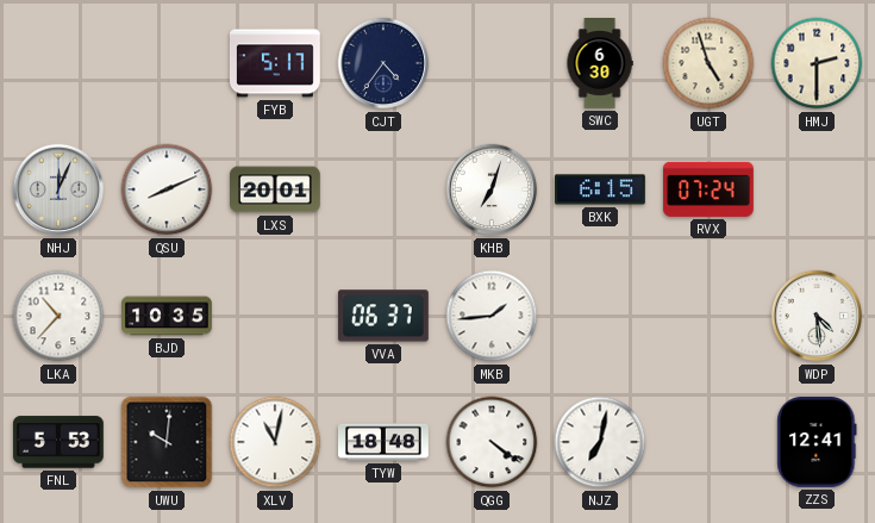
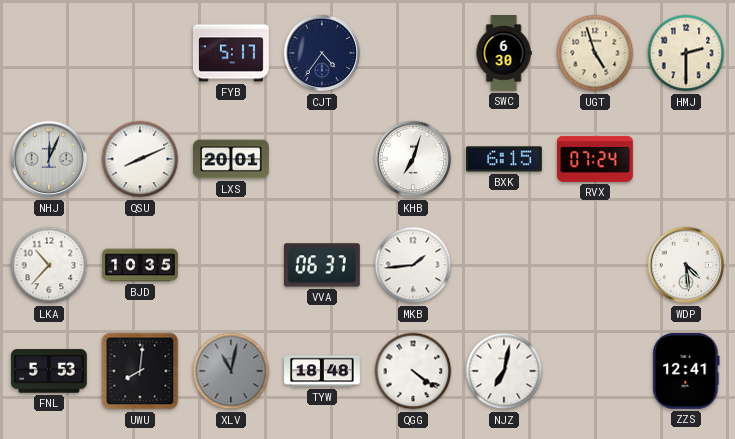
UWU: 10:01 -> 8:01
XLV dial: white -> grey
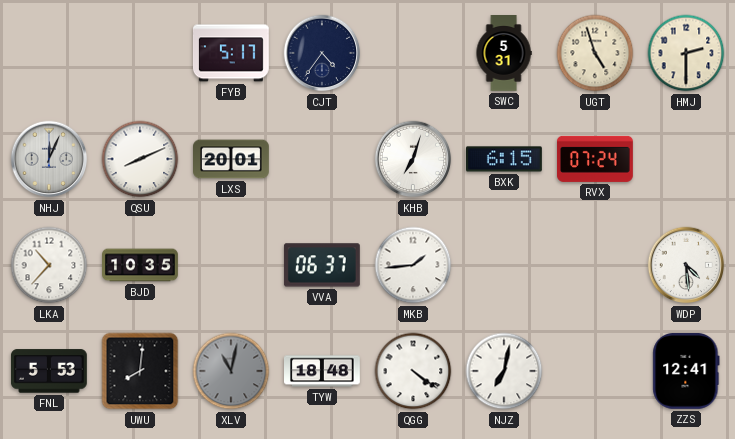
SWC: 6:30 -> 5:31
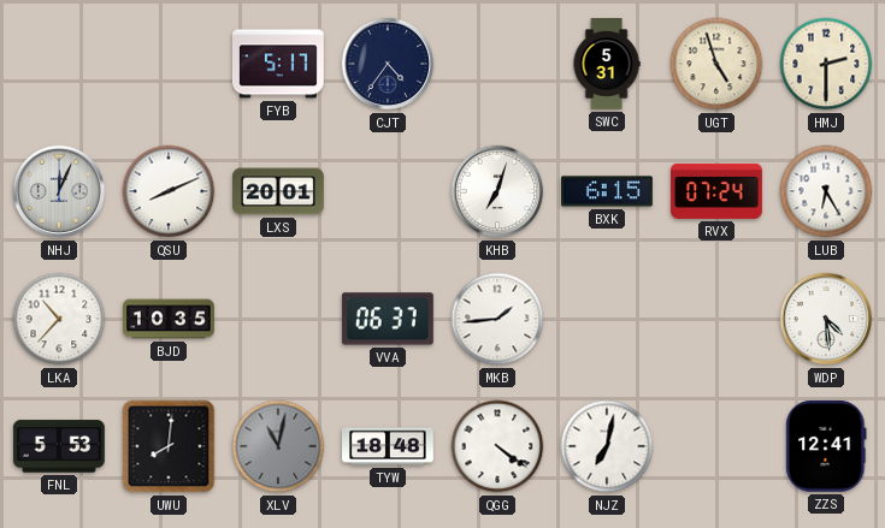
LUB: none -> 6:25
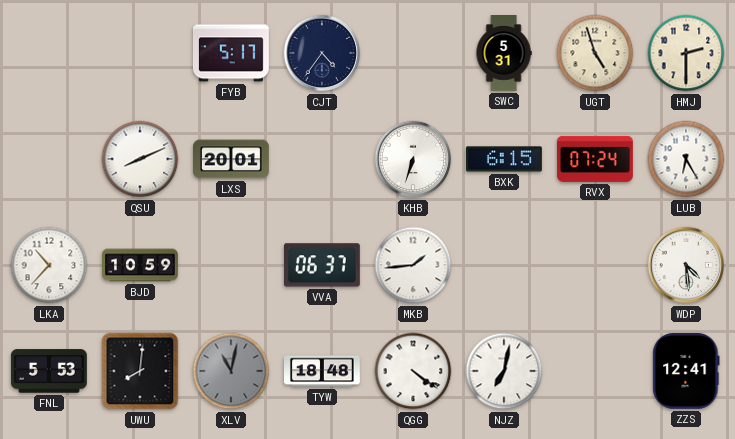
NHJ: 12:04 -> none
KHB: 7:03 -> 6:33
BJD: 10:35 -> 10:59
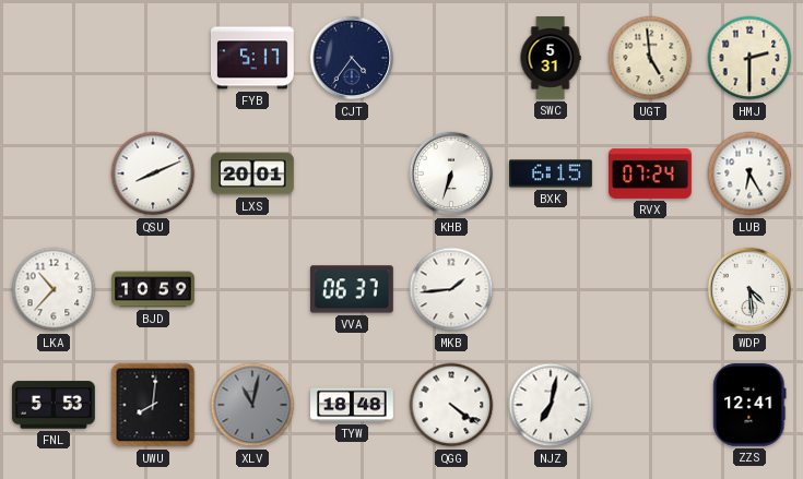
UGT: 4:57 -> 4:59
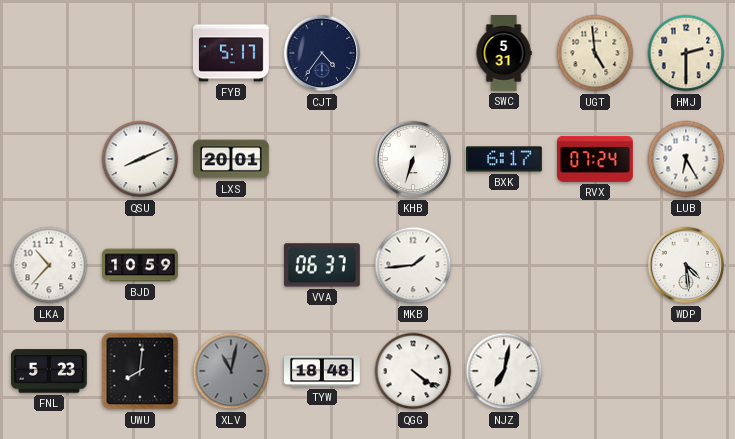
BXK: 6:15 -> 6:17
FNL: 5:53 -> 5:23
ZZS: 12:41 -> none
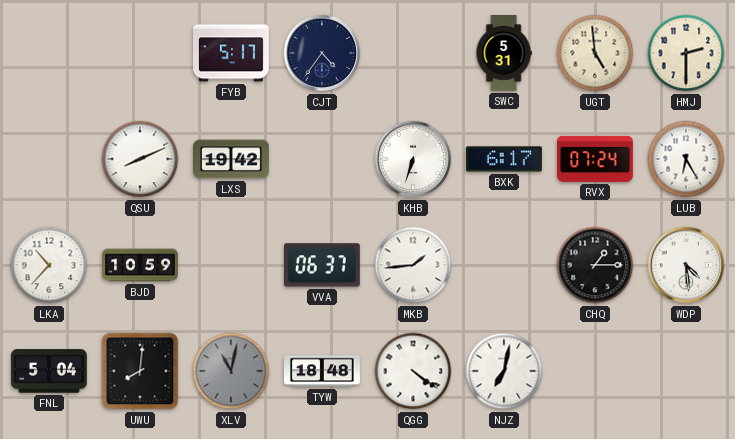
LXS: 20:01 -> 19:42
CHQ: none -> 1:15
FNL: 5:23 -> 5:04
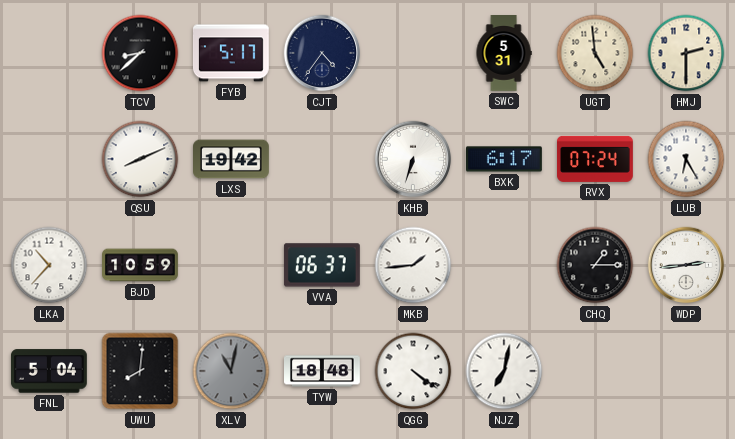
TCV: none -> 8:38
WDP: 4:29 -> 2:44
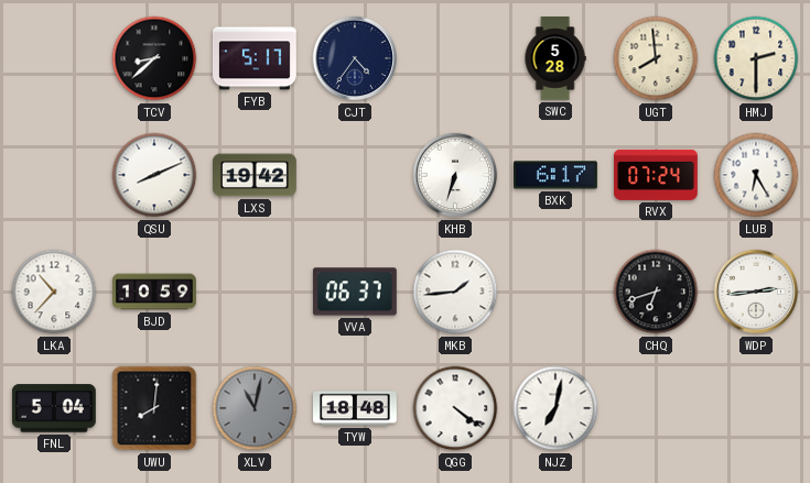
SWC: 5:31 -> 5:28
UGT: 4:59 -> 7:59
CHQ: 1:15 -> 6:42
